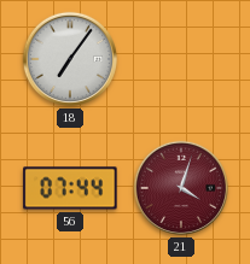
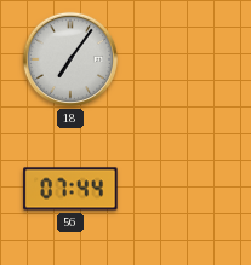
21: 4:03 -> none
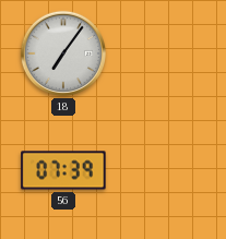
56: 07:44 -> 07:39
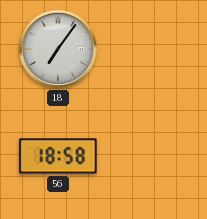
56: 07:39 -> 18:58
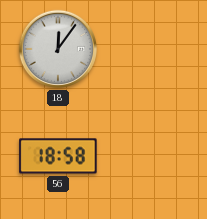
18: 7:06 -> 12:06
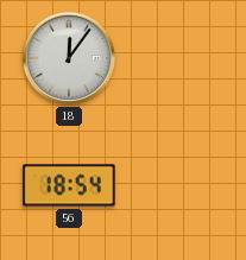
56: 18:58 -> 18:54
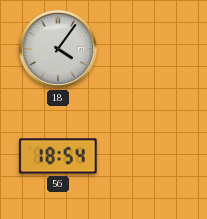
18: 12:06 -> 4:06
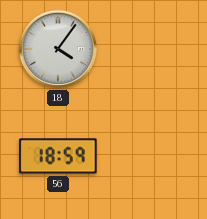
56: 18:54 -> 18:59
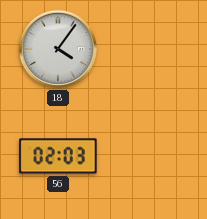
56: 18:59 -> 02:03
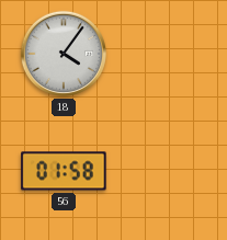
56: 02:03 -> 01:58
